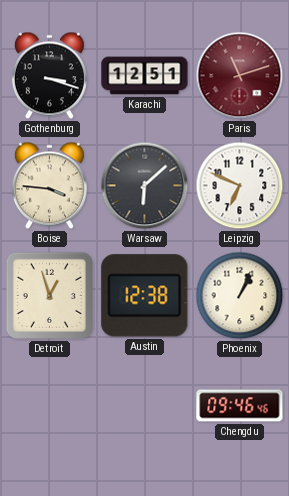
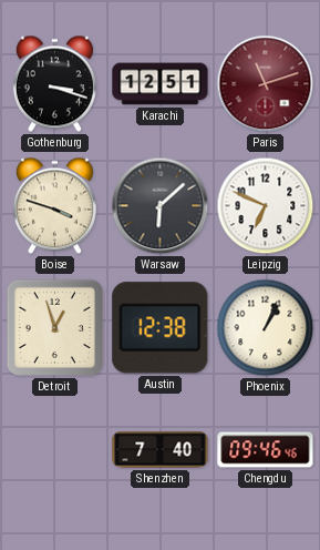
Boise: 3:46 -> 3:48
Shenzhen: none -> 7:40
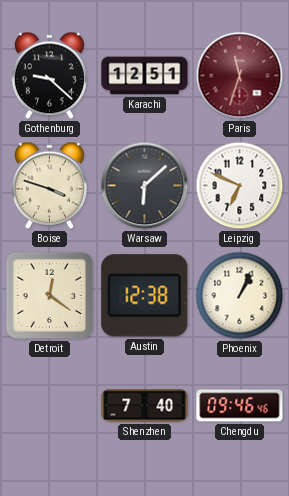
Gothenburg: 3:18 -> 9:22
Paris: 11:12 -> 11:33
Detroit: 12:57 -> 12:21
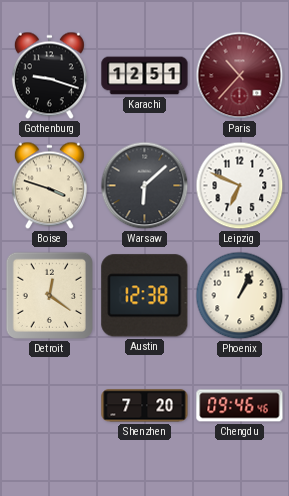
Gothenburg: 9:22 -> 9:18
Paris: 11:33 -> 10:37
Shenzhen: 7:40 -> 7:20
